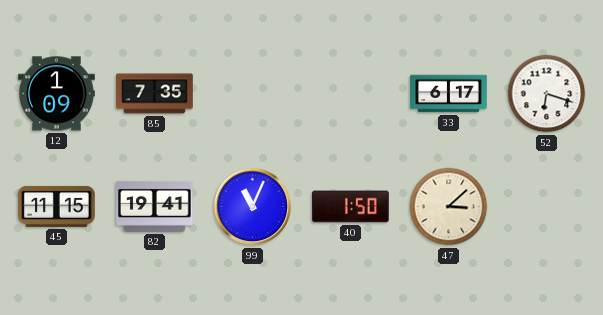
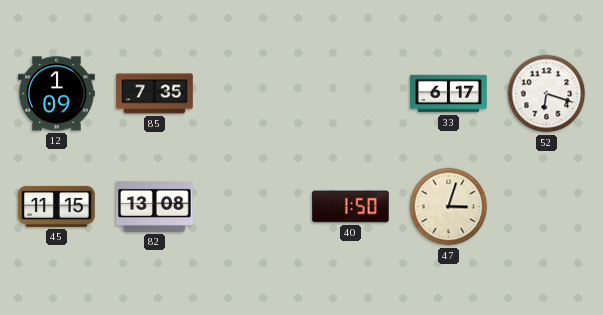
82: 19:41 -> 13:08
99: 11:04 -> none
47: 3:08 -> 3:03
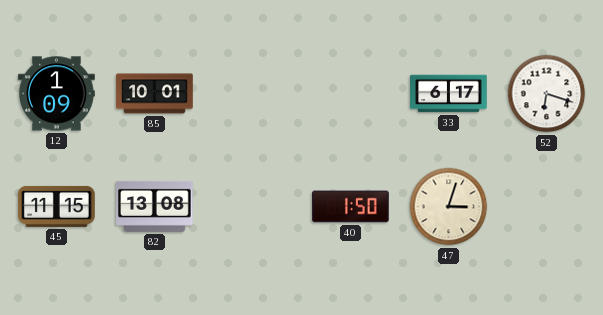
85: 7:35 -> 10:01
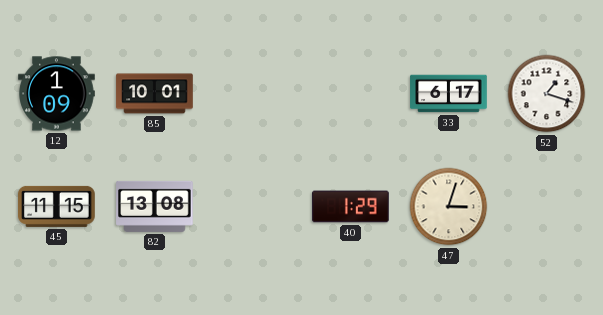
52: 6:18 -> 1:18
40: 1:50 -> 1:29
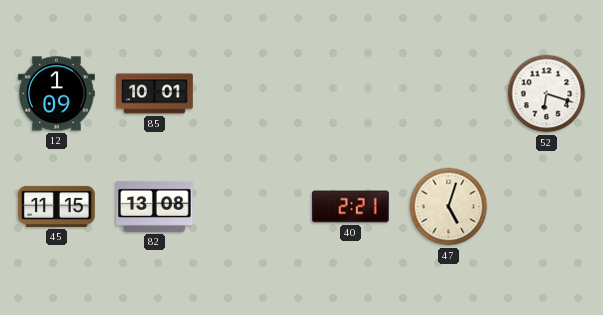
33: 6:17 -> none
52: 1:18 -> 6:18
40: 1:29 -> 2:21
47: 3:03 -> 5:03
